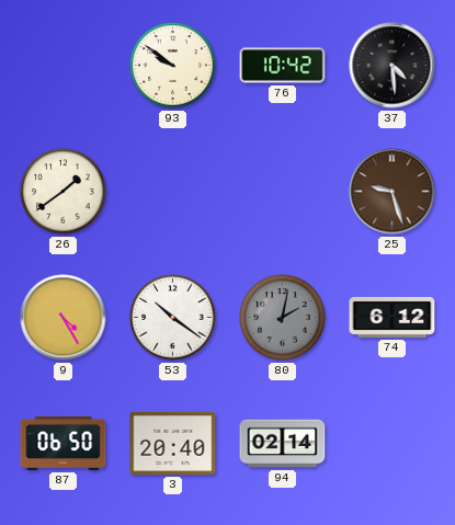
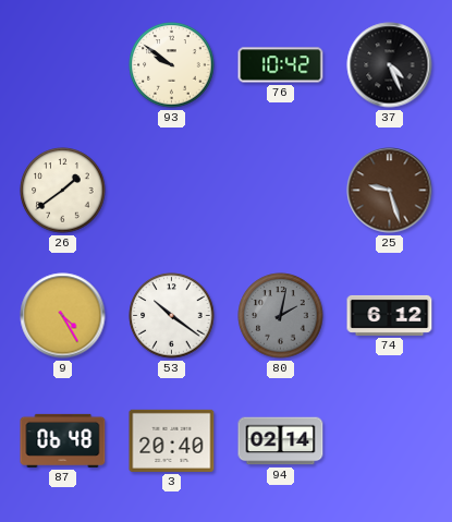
37: 4:29 -> 4:26
87: 06:50 -> 06:48
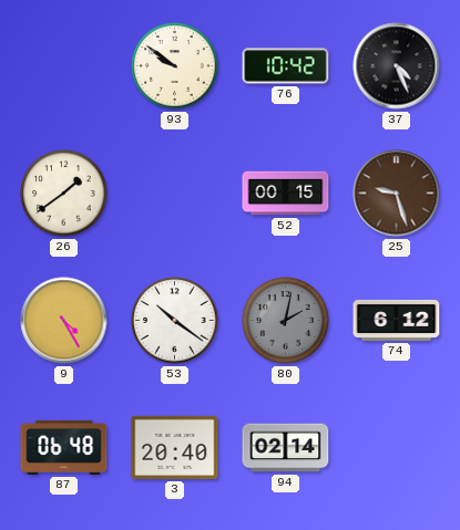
52: none -> 00:15
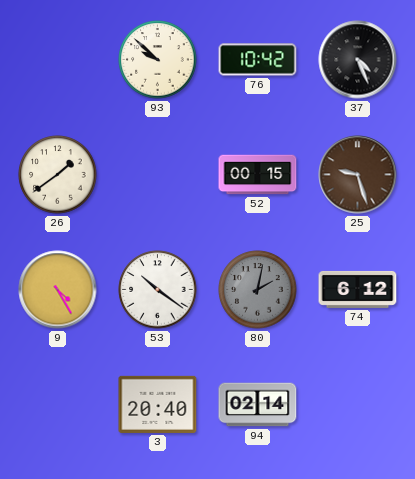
93: 9:51 -> 9:52
87: 06:48 -> none
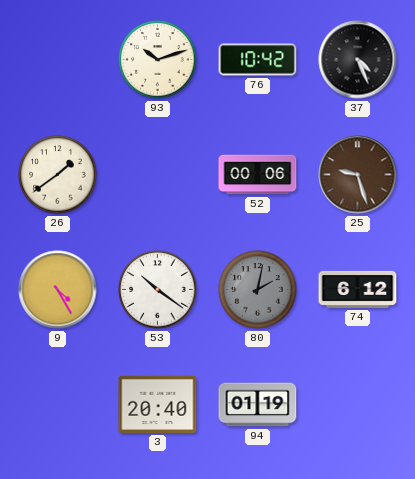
93: 9:52 -> 10:12
52: 00:15 -> 00:06
94: 02:14 -> 01:19
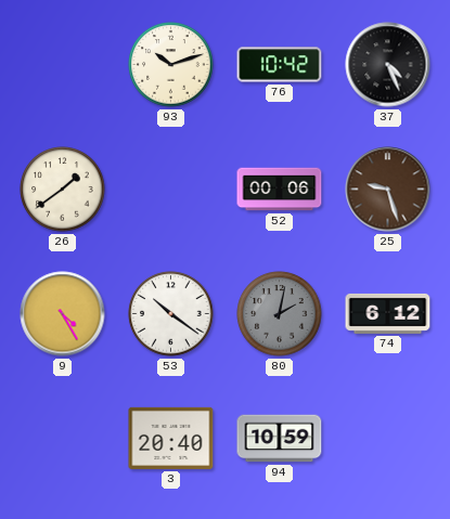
94: 01:19 -> 10:59
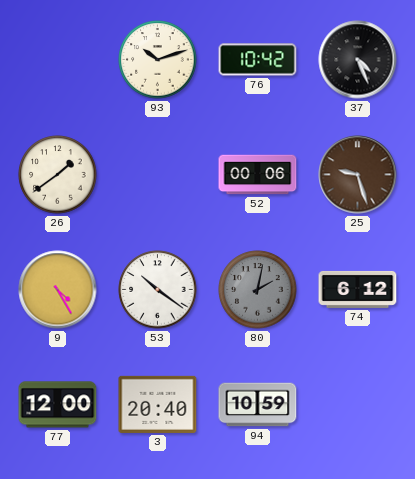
77: none -> 12:00
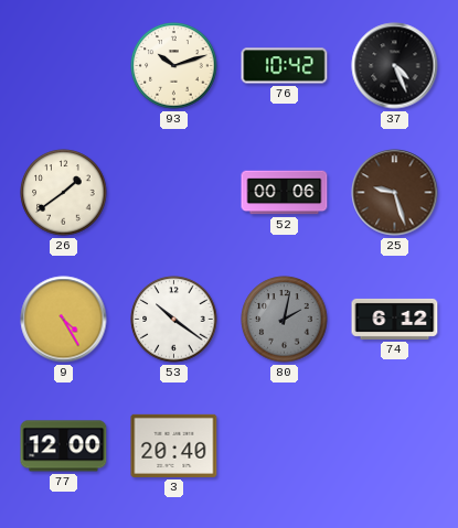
94: 10:59 -> none
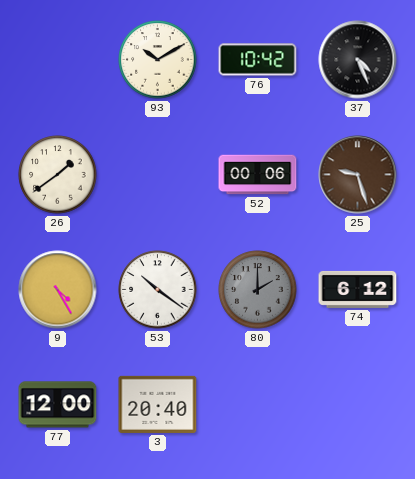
93: 10:12 -> 10:10
80: 2:02 -> 2:00
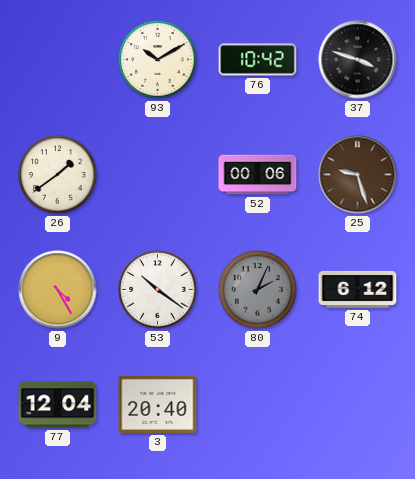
37: 4:26 -> 3:48
80: 2:00 -> 2:04
77: 12:00 -> 12:04
